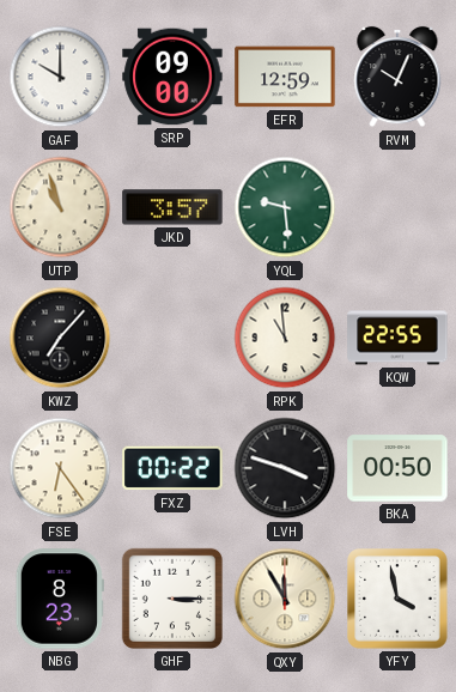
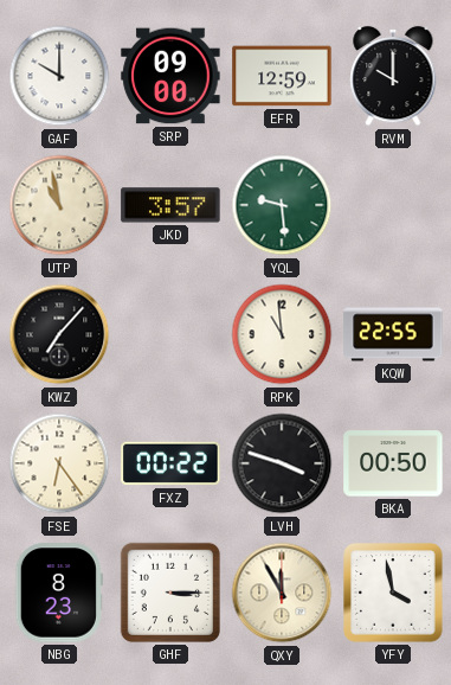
RVM: 10:04 -> 10:00
UTP: 10:57 -> 10:58
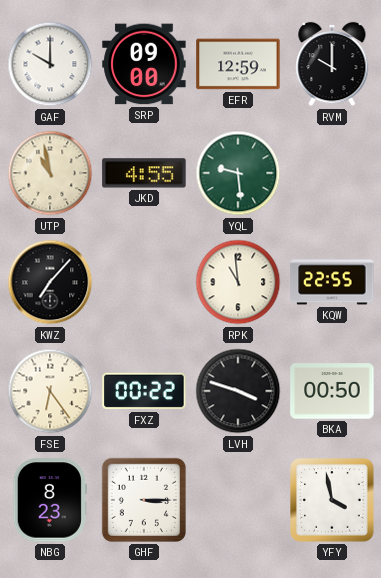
JKD: 3:57 -> 4:55
QXY: 11:55 -> none
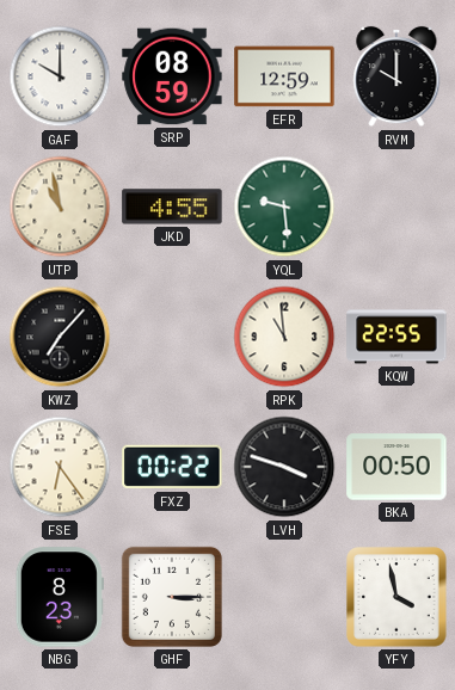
SRP: 09:00 -> 08:59
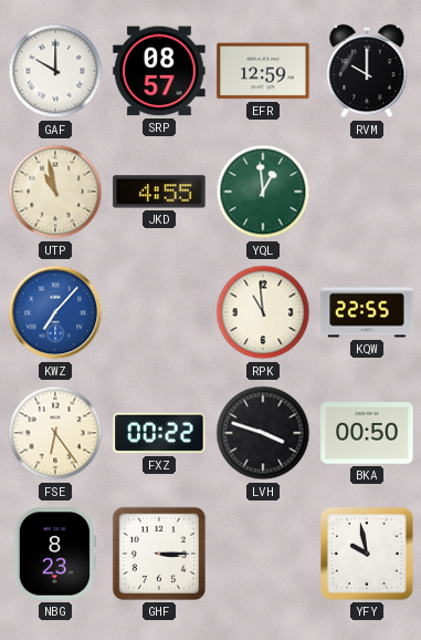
SRP: 08:59 -> 08:57
YQL: 9:29 -> 12:59
KWZ dial: black -> blue
YFY: 3:58 -> 9:58
